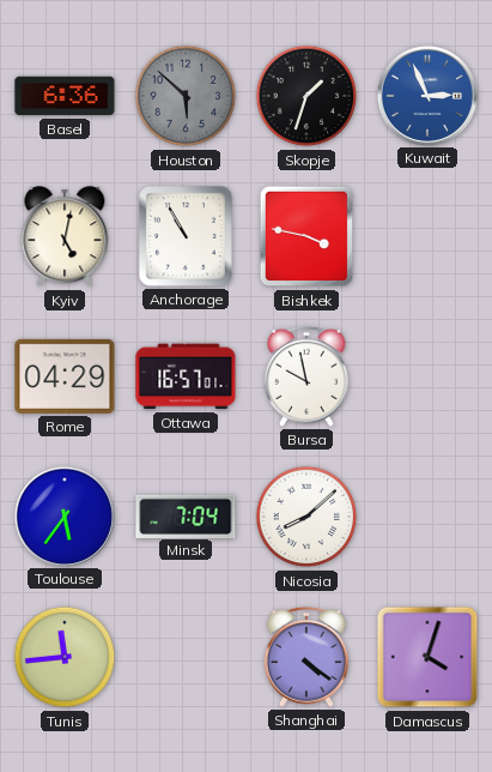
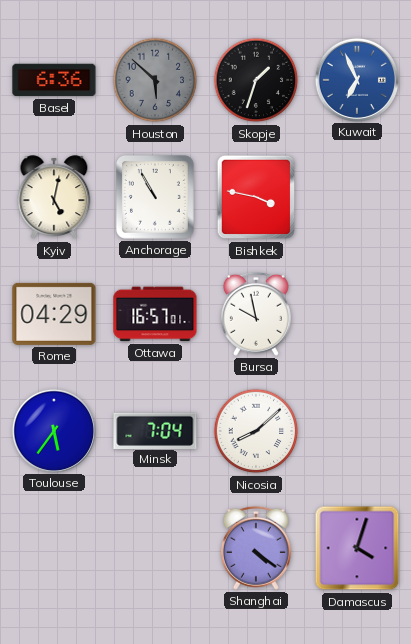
Kuwait: 2:56 -> 6:56
Tunis: 11:44 -> none
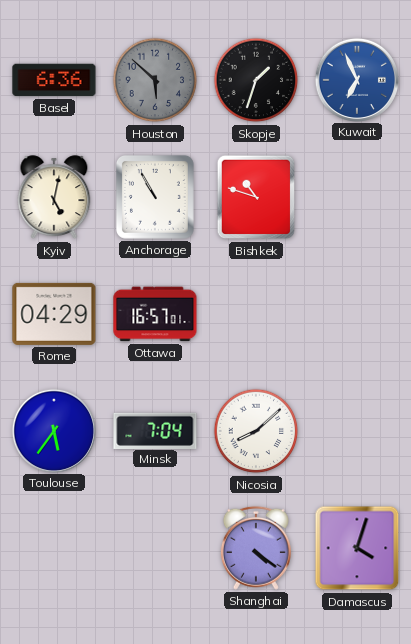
Bishkek: 3:47 -> 10:48
Bursa: 9:58 -> none
